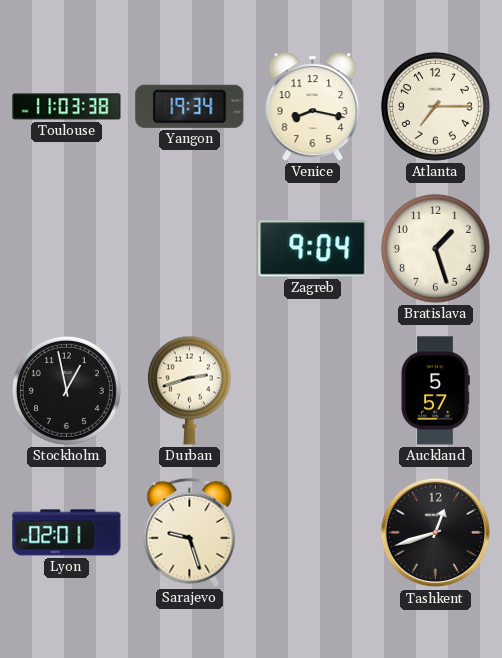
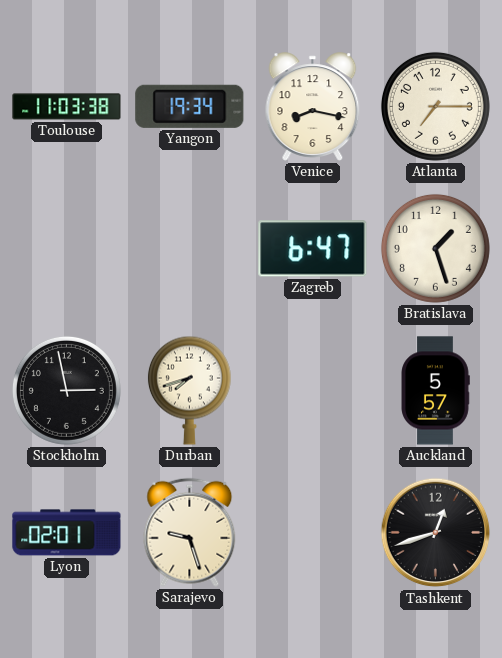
Zagreb: 9:04 -> 6:47
Stockholm: 12:58 -> 2:58
Durban: 2:42 -> 7:42
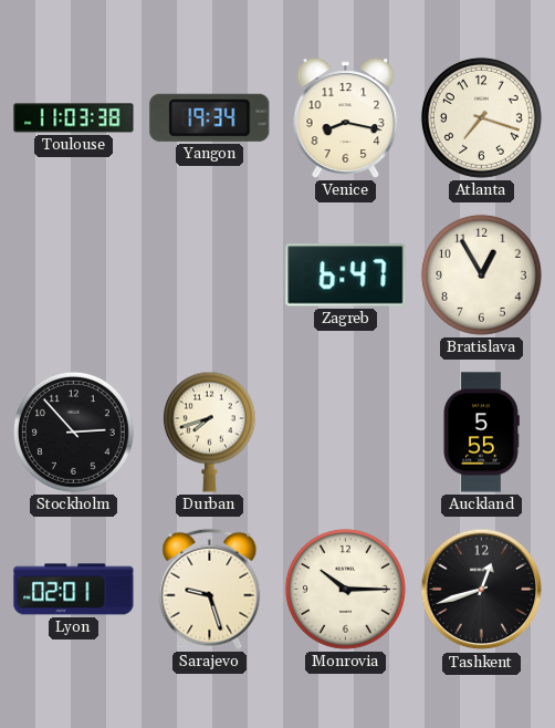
Atlanta: 7:15 -> 7:18
Bratislava: 1:27 -> 12:55
Stockholm: 2:58 -> 2:53
Auckland: 5:57 -> 5:55
Monrovia: none -> 10:15
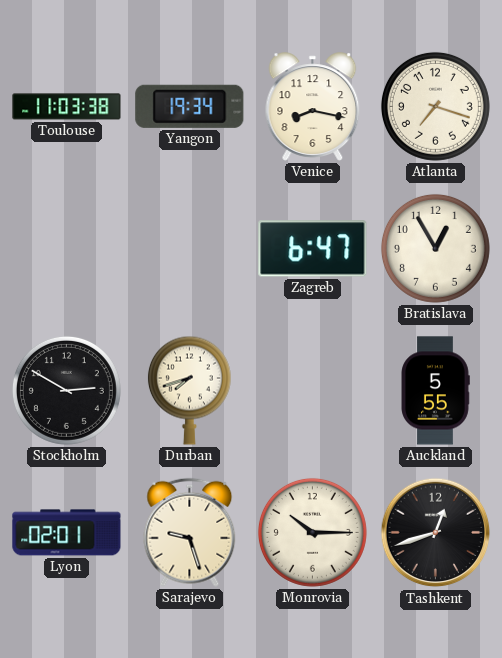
Stockholm: 2:53 -> 2:50
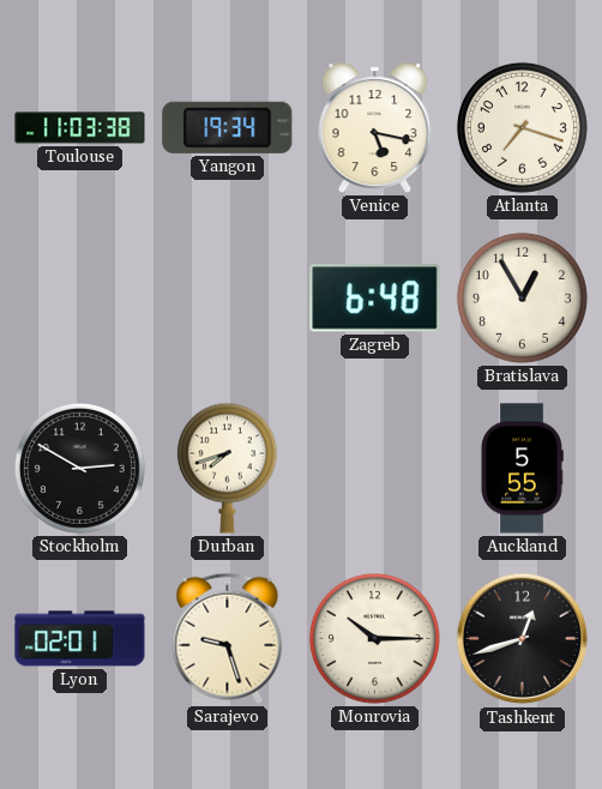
Venice: 8:17 -> 5:17
Zagreb: 6:47 -> 6:48
